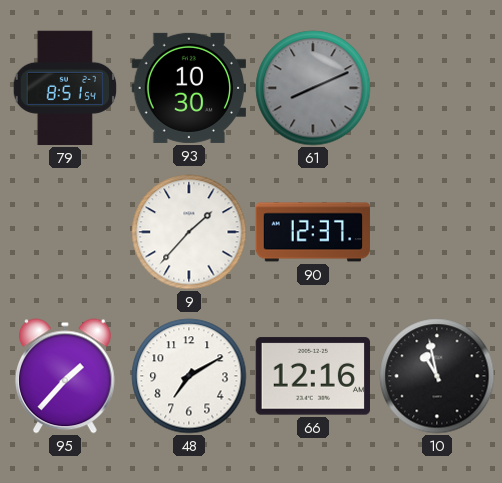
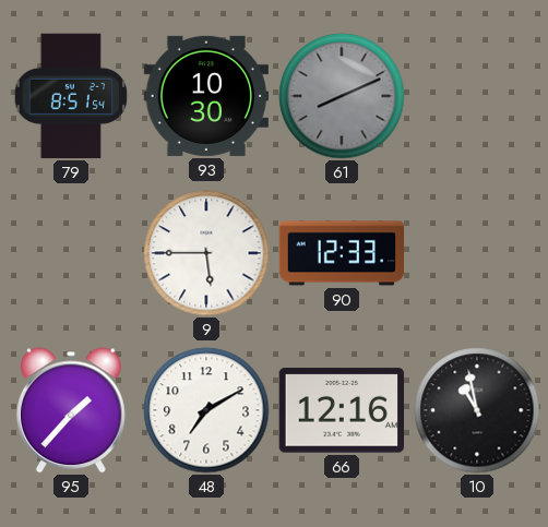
9: 1:37 -> 5:45
90: 12:37 -> 12:33
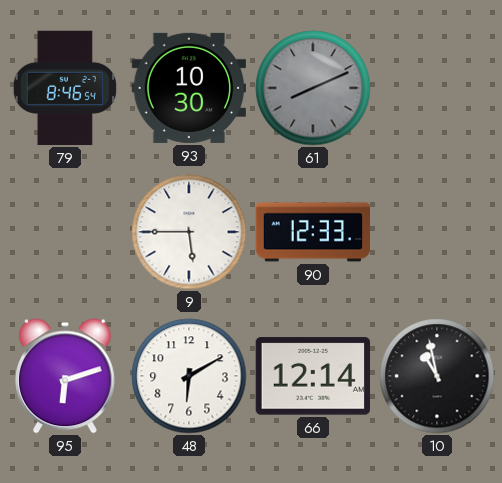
79: 8:51 -> 8:46
95: 1:37 -> 6:12
48: 7:10 -> 6:10
66: 12:16 -> 12:14
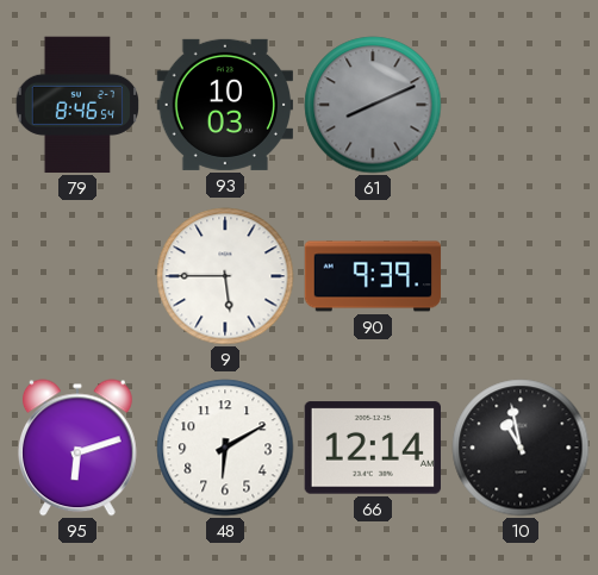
93: 10:30 -> 10:03
90: 12:33 -> 9:39
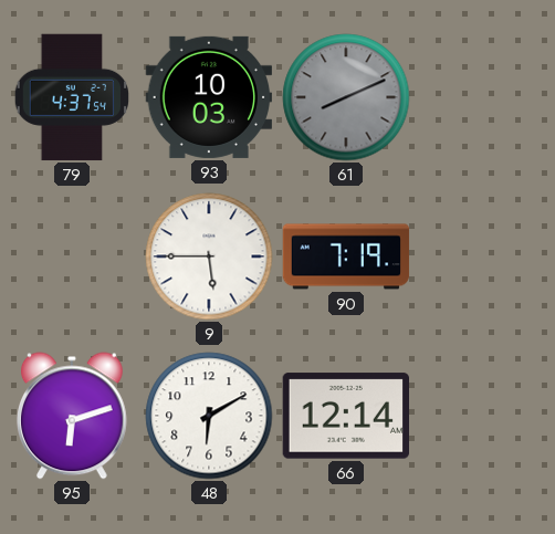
79: 8:46 -> 4:37
90: 9:39 -> 7:19
10: 10:58 -> none
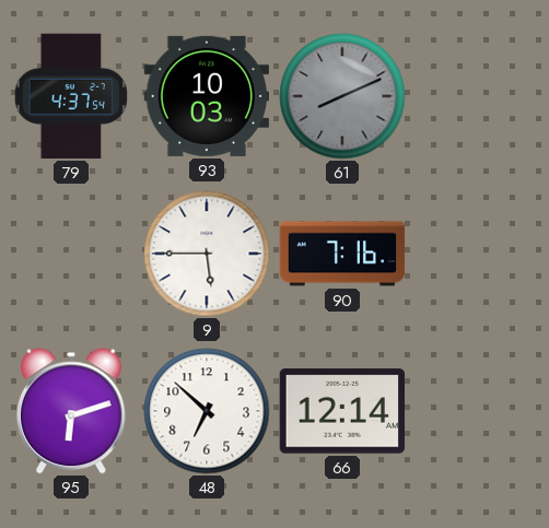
90: 7:19 -> 7:16
48: 6:10 -> 6:52
